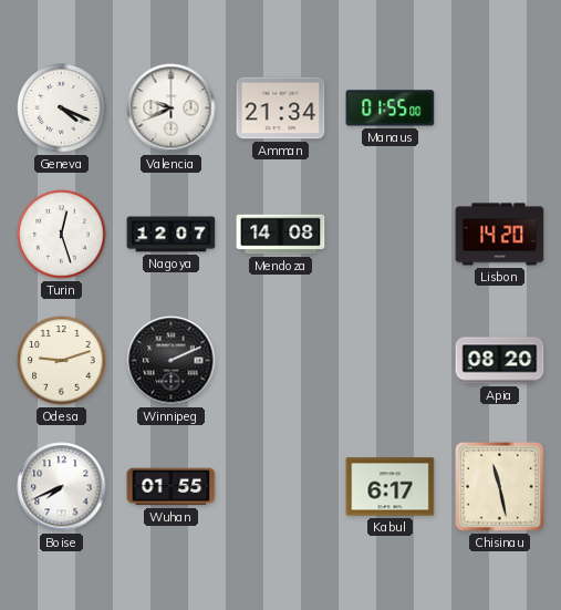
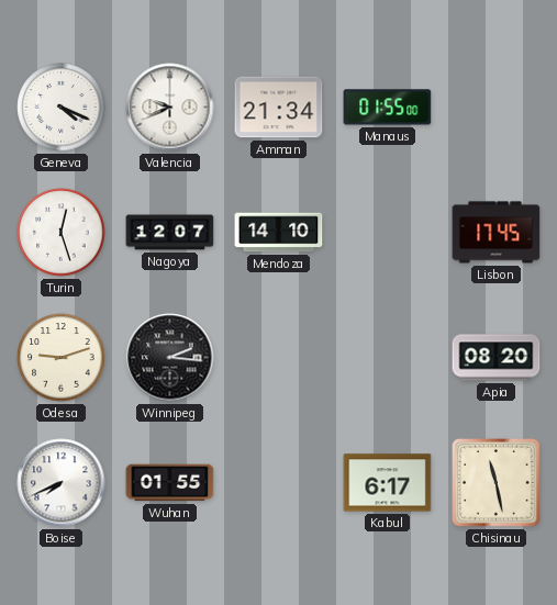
Mendoza: 14:08 -> 14:10
Lisbon: 14:20 -> 17:45
Winnipeg: 2:11 -> 2:16
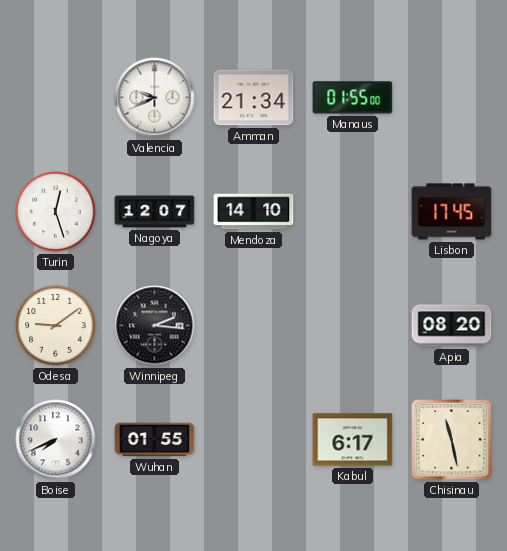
Geneva: 4:19 -> none
Odesa: 9:12 -> 9:09
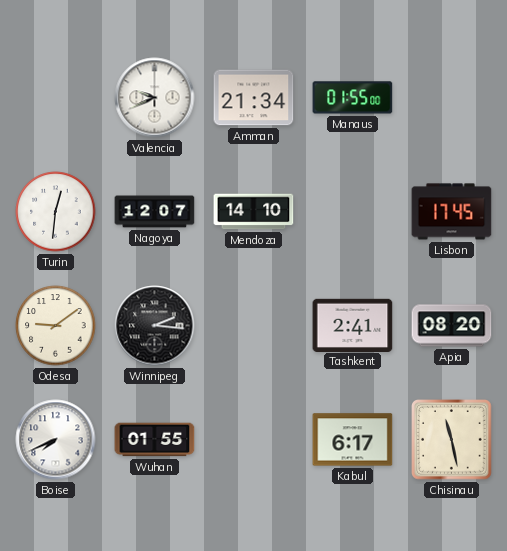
Turin: 12:27 -> 12:31
Tashkent: none -> 2:41
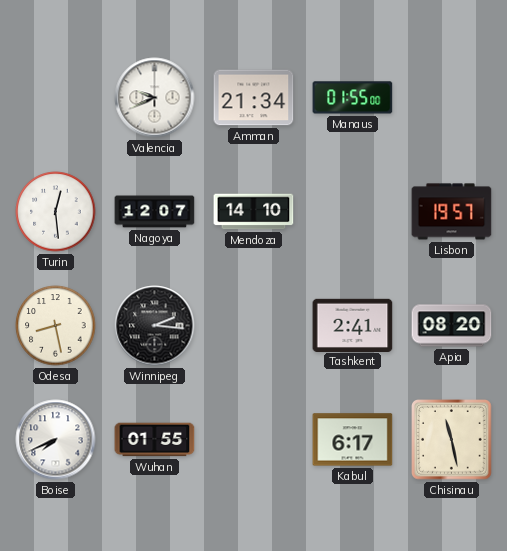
Turin: 12:31 -> 12:29
Lisbon: 17:45 -> 19:57
Odesa: 9:09 -> 8:28
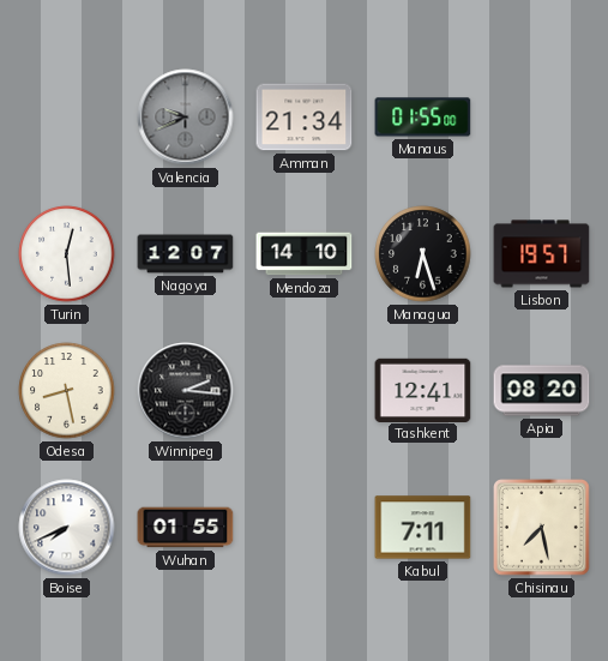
Valencia dial: white -> grey
Managua: none -> 6:27
Tashkent: 2:41 -> 12:41
Kabul: 6:17 -> 7:11
Chisinau: 11:28 -> 7:28
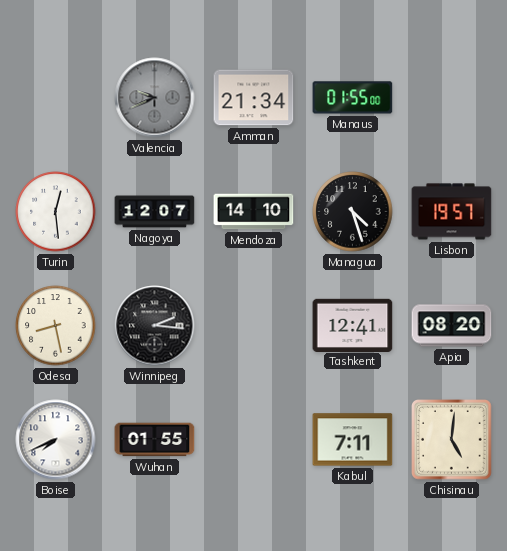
Managua: 6:27 -> 4:27
Chisinau: 7:28 -> 5:01
